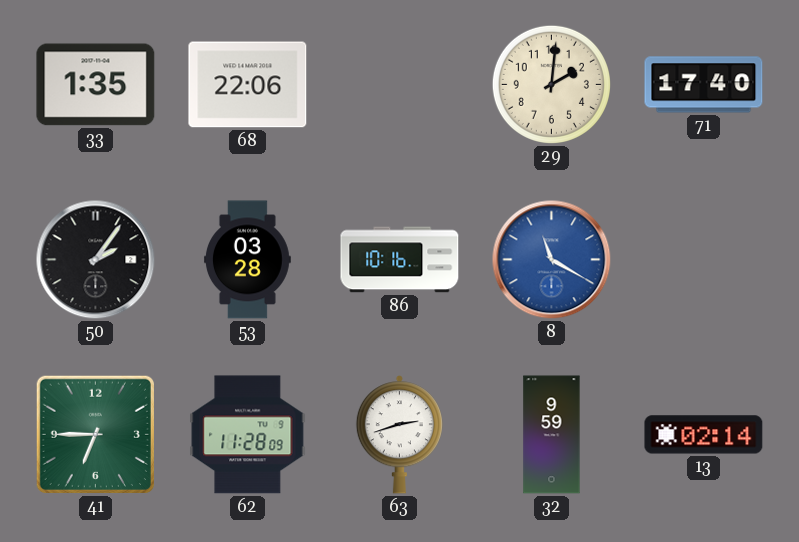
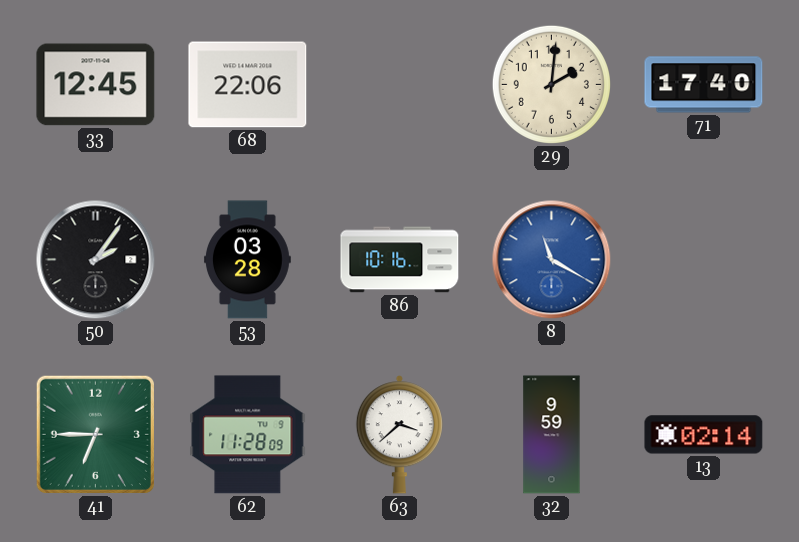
33: 1:35 -> 12:45
63: 2:42 -> 3:38
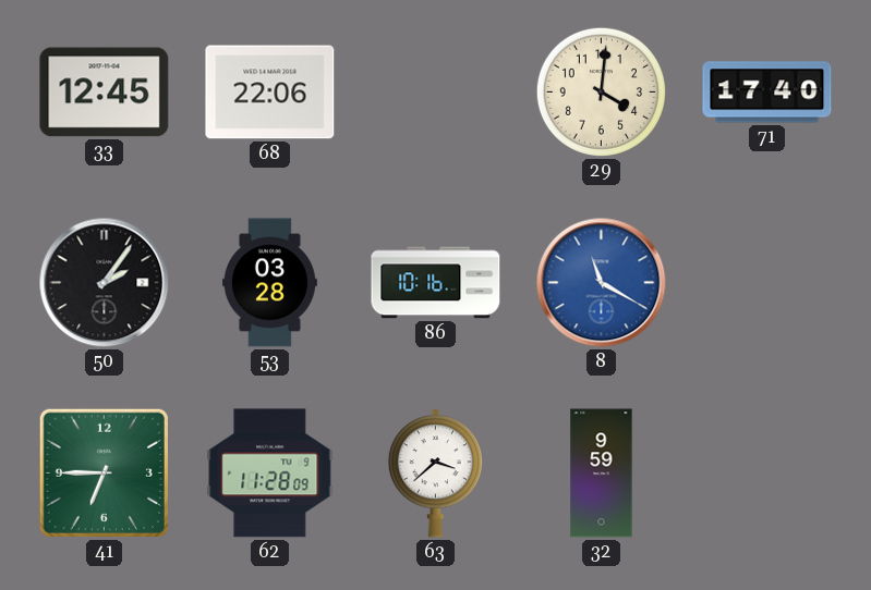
29: 2:01 -> 4:01
13: 02:14 -> none
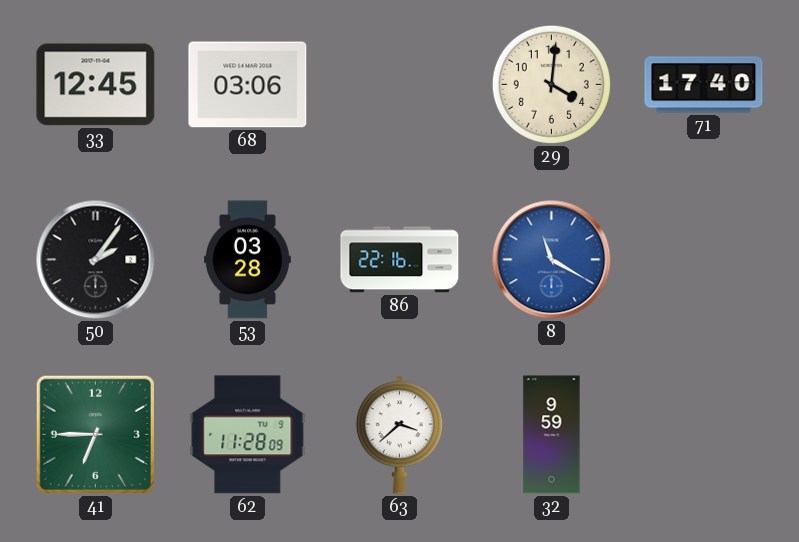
68: 22:06 -> 03:06
86: 10:16 -> 22:16
